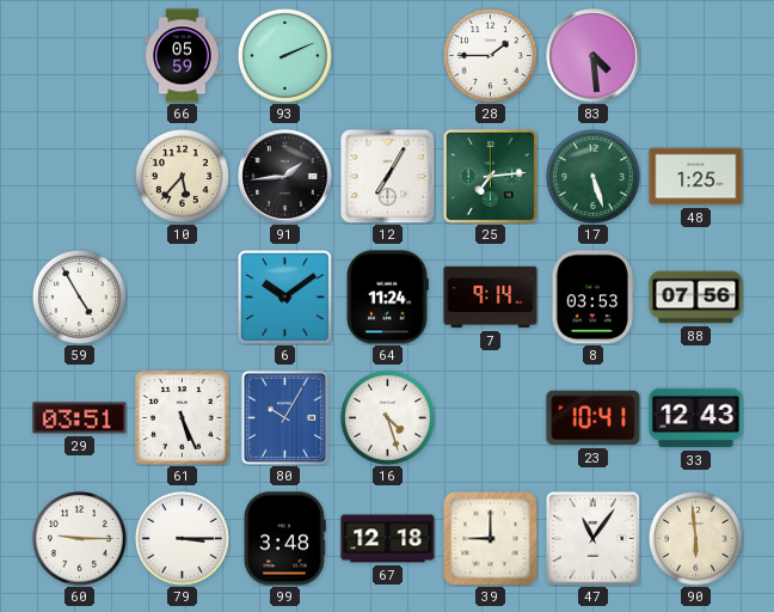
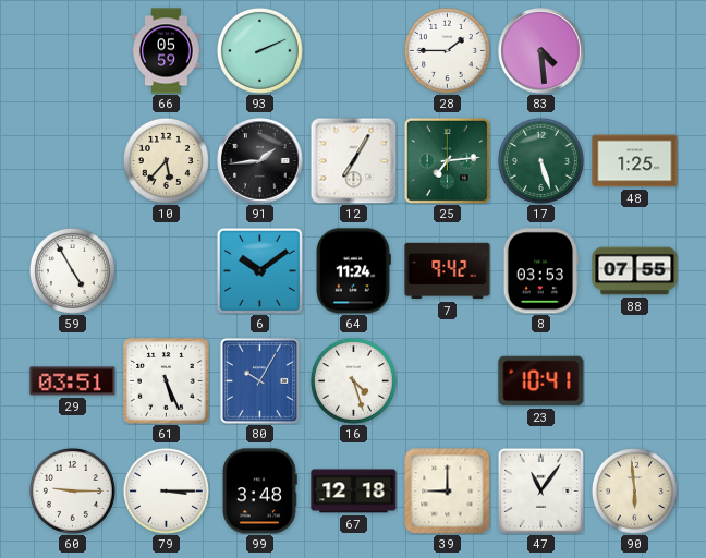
7: 9:14 -> 9:42
88: 07:56 -> 07:55
33: 12:43 -> none
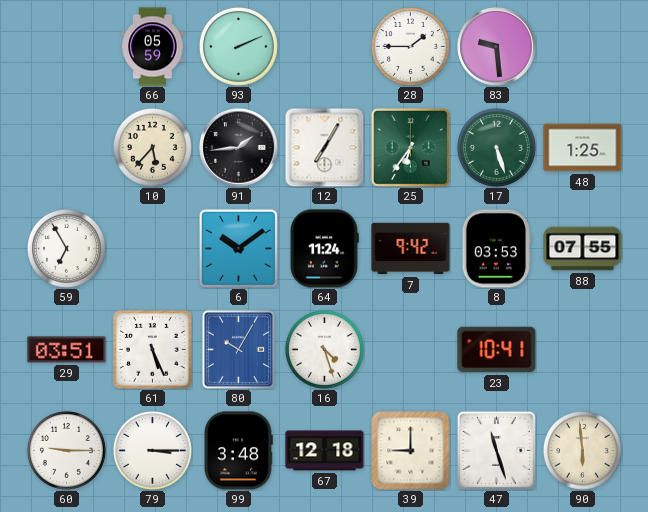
83: 4:29 -> 9:29
25: 7:14 -> 6:36
59: 4:55 -> 6:55
47: 11:06 -> 11:27
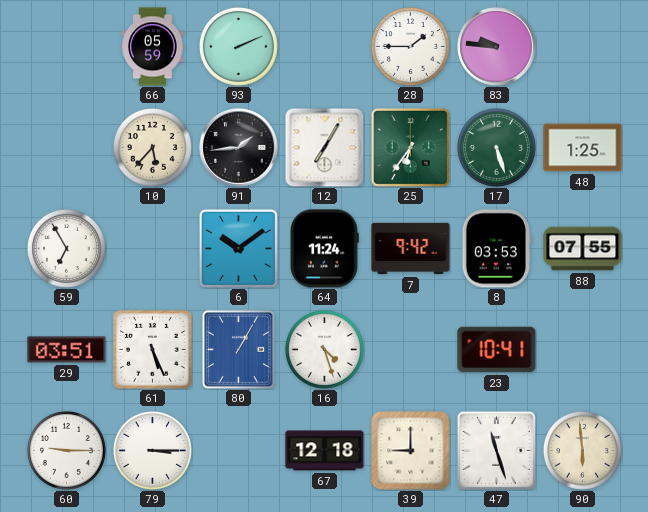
83: 9:29 -> 9:46
80: 10:05 -> 1:05
99: 3:48 -> none
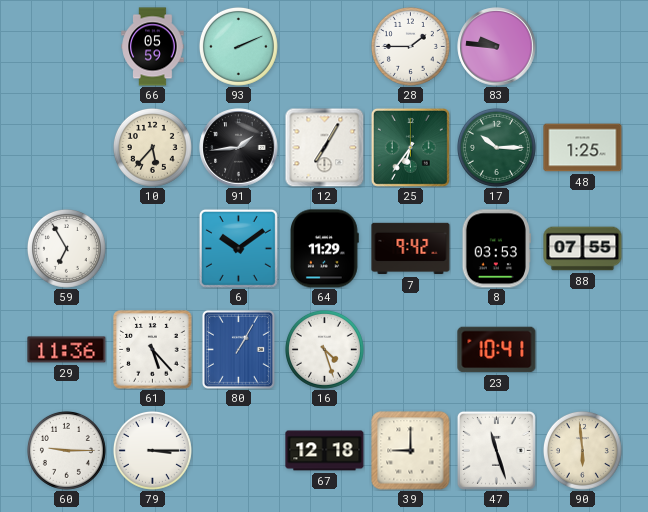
17: 5:27 -> 10:15
64: 11:24 -> 11:29
29: 03:51 -> 11:36
61: 5:26 -> 5:23
